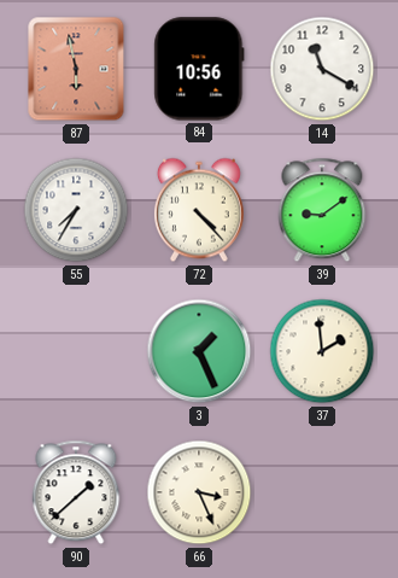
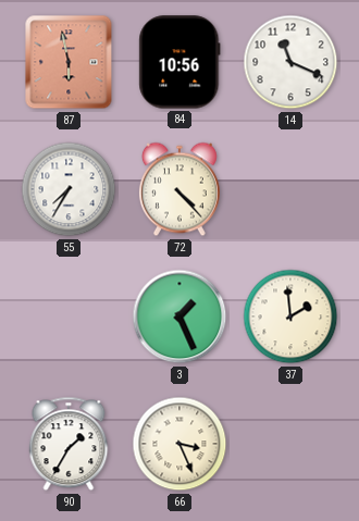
14: 11:20 -> 11:19
39: 9:09 -> none
90: 1:38 -> 1:35
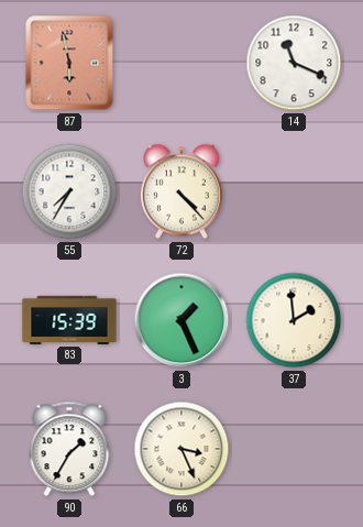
84: 10:56 -> none
83: none -> 15:39
